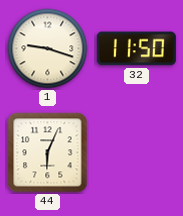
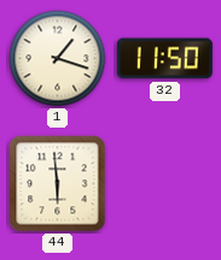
1: 9:18 -> 1:18
44: 6:04 -> 5:59
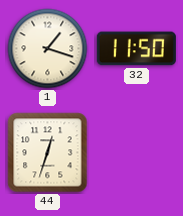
44: 5:59 -> 12:33
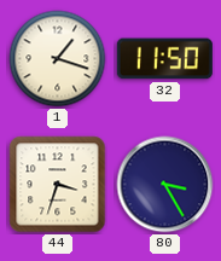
44: 12:33 -> 3:33
80: none -> 3:25
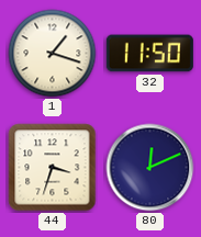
80: 3:25 -> 12:11
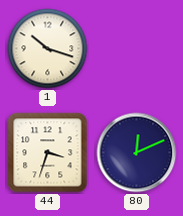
1: 1:18 -> 10:18
32: 11:50 -> none
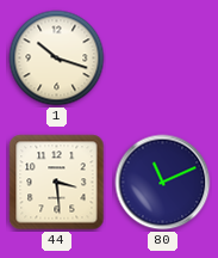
44: 3:33 -> 3:29
80: 12:11 -> 11:11
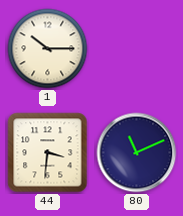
1: 10:18 -> 10:15
44: 3:29 -> 3:31
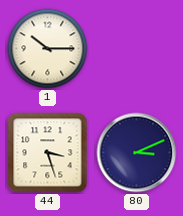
44: 3:31 -> 3:27
80: 11:11 -> 3:11
